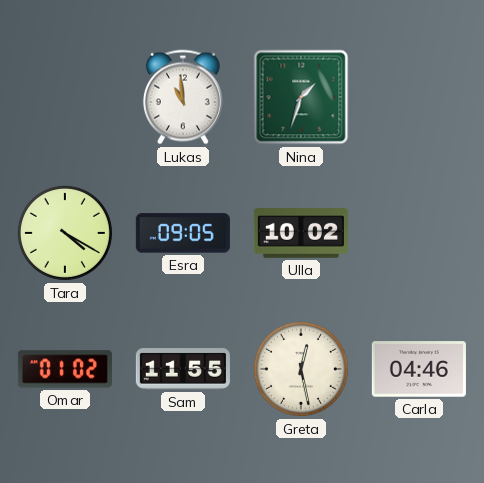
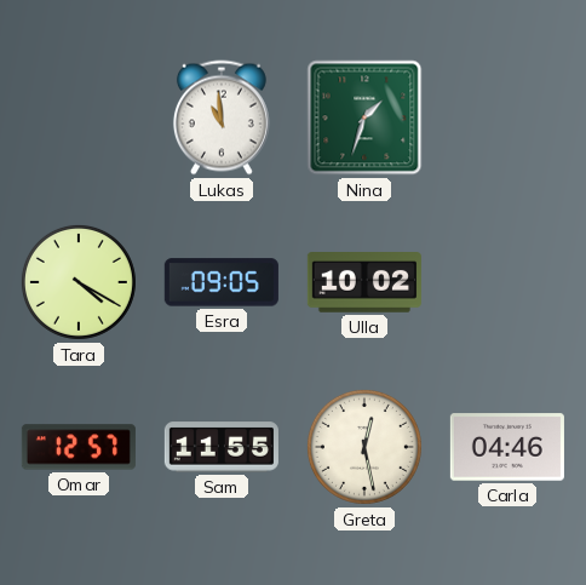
Omar: 01:02 -> 12:57
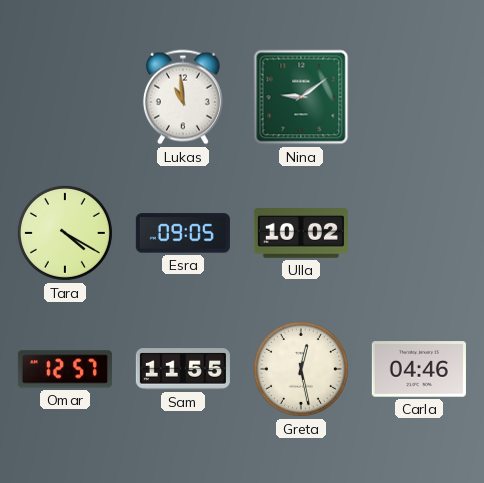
Nina: 1:33 -> 9:09
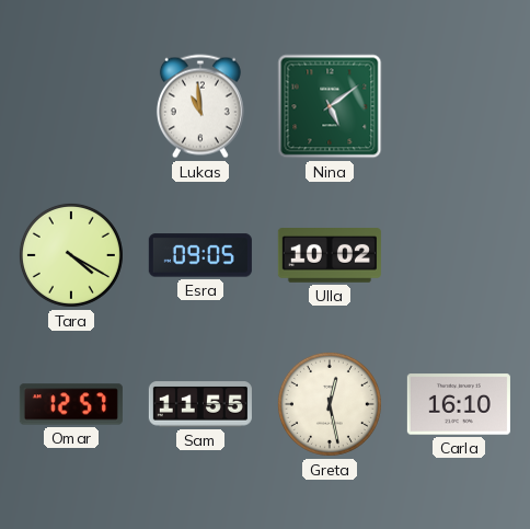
Nina: 9:09 -> 5:09
Carla: 04:46 -> 16:10
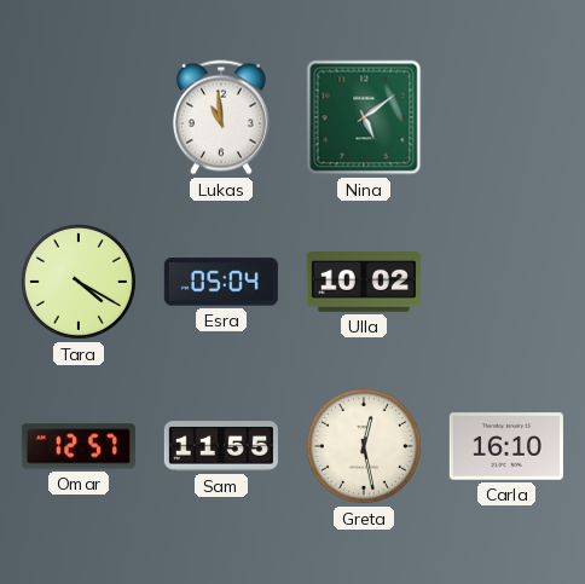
Esra: 09:05 -> 05:04
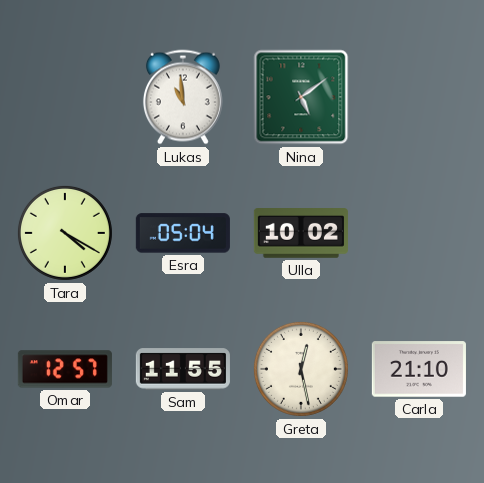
Carla: 16:10 -> 21:10
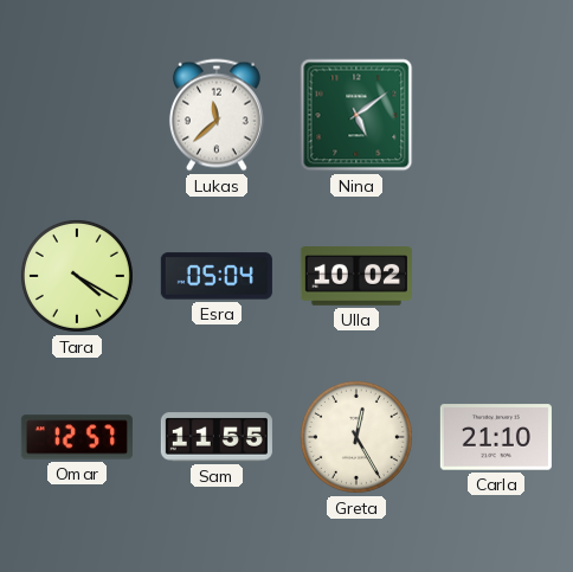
Lukas: 10:59 -> 11:38
Greta: 12:28 -> 12:25
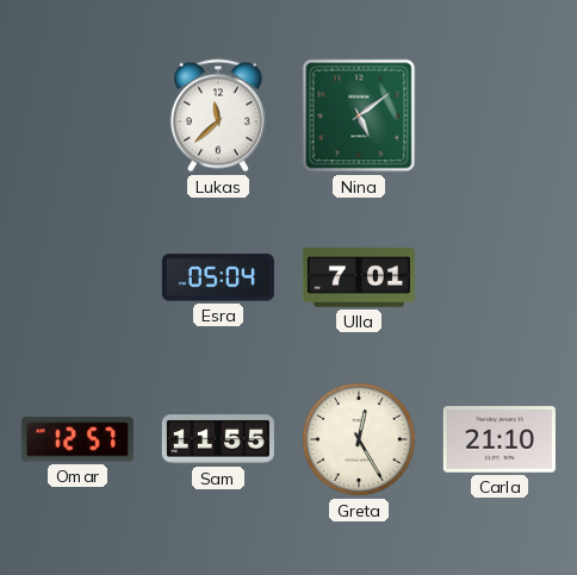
Tara: 4:20 -> none
Ulla: 10:02 -> 7:01
